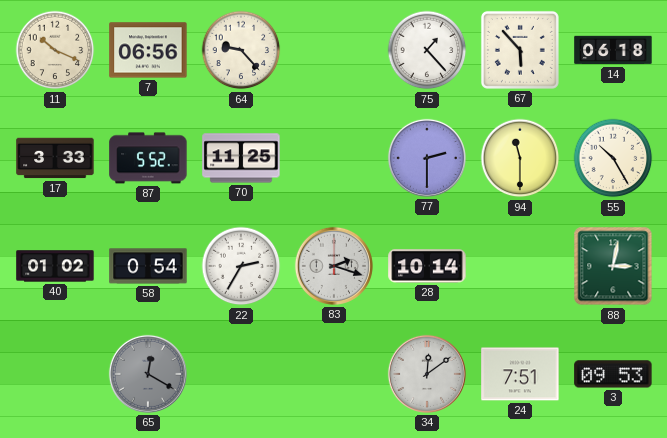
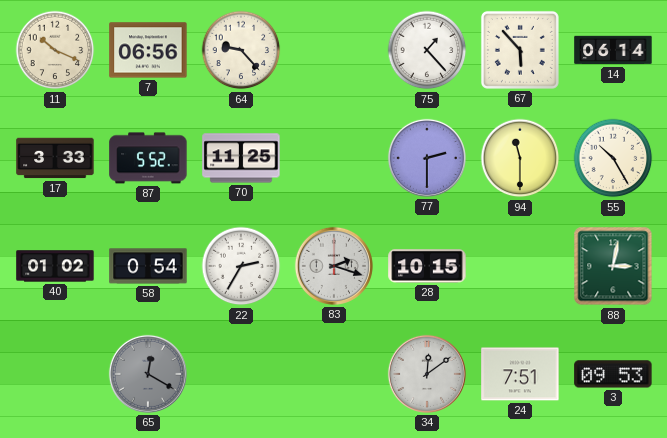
14: 06:18 -> 06:14
28: 10:14 -> 10:15
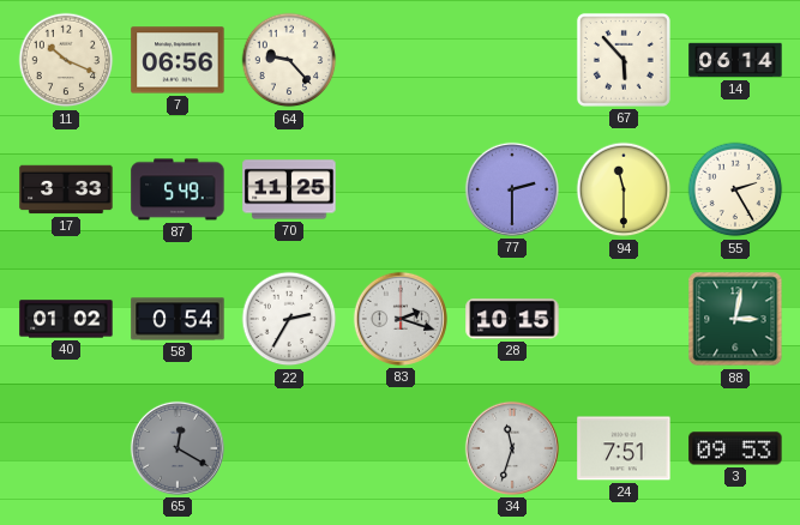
75: 1:23 -> none
87: 5:52 -> 5:49
55: 10:25 -> 2:25
34: 12:09 -> 11:33
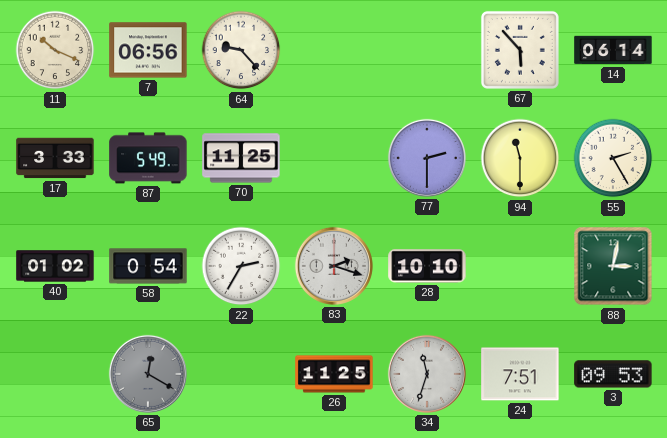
28: 10:15 -> 10:10
26: none -> 11:25
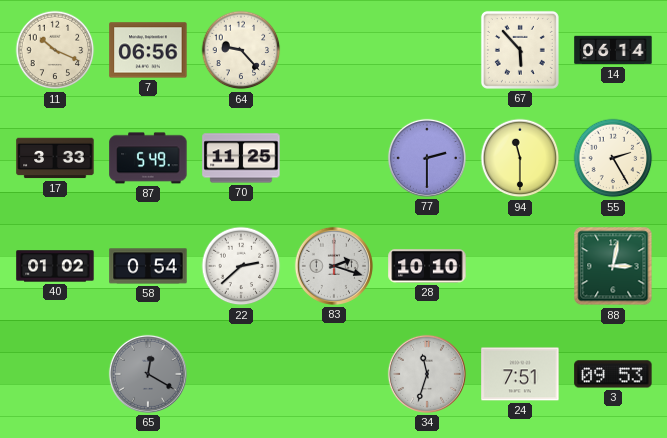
22: 2:35 -> 2:38
26: 11:25 -> none
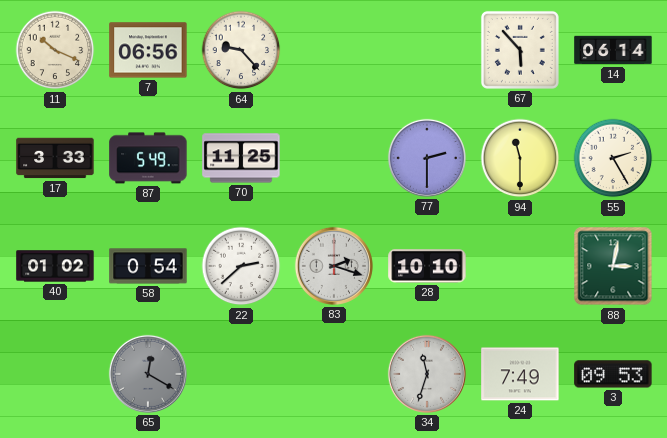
24: 7:51 -> 7:49
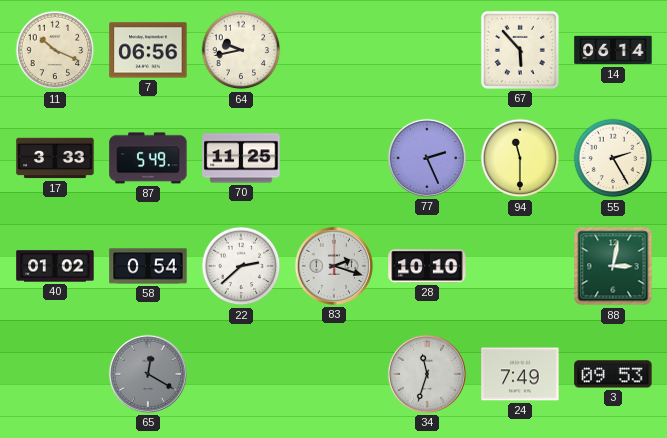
64: 9:23 -> 9:43
77: 2:30 -> 2:26
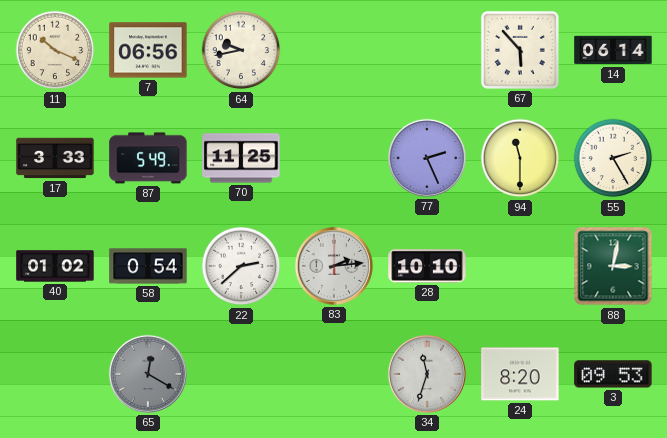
83: 2:18 -> 2:14
24: 7:49 -> 8:20
